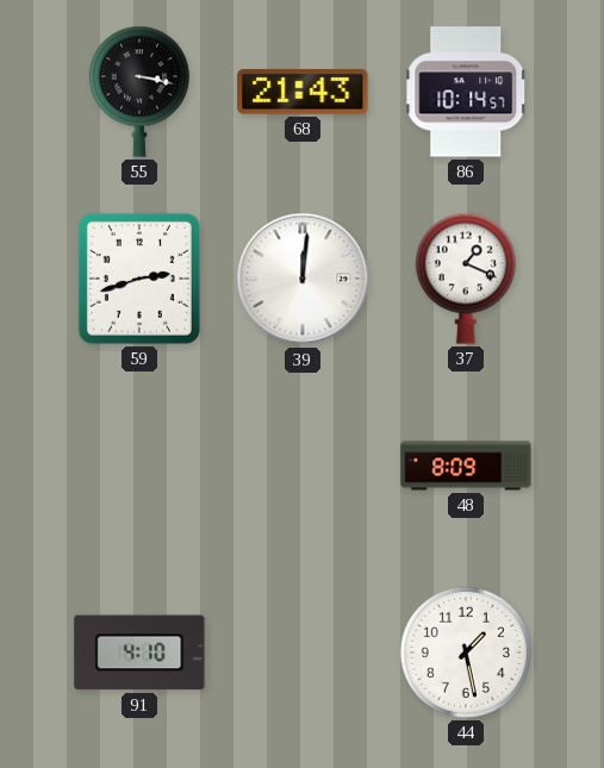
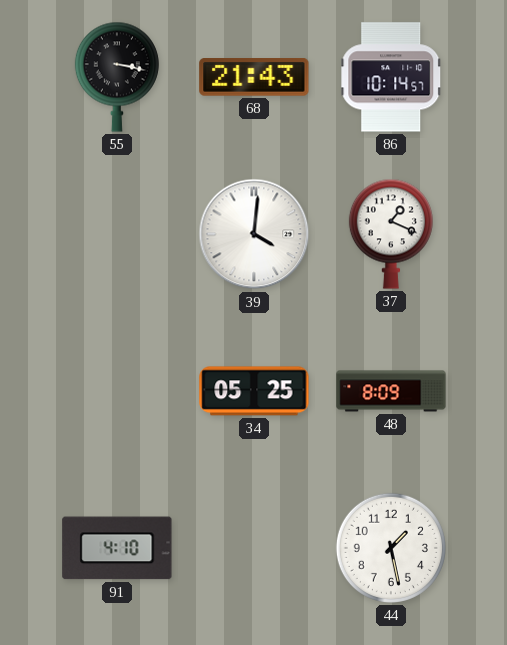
59: 2:42 -> none
39: 12:01 -> 4:01
34: none -> 05:25
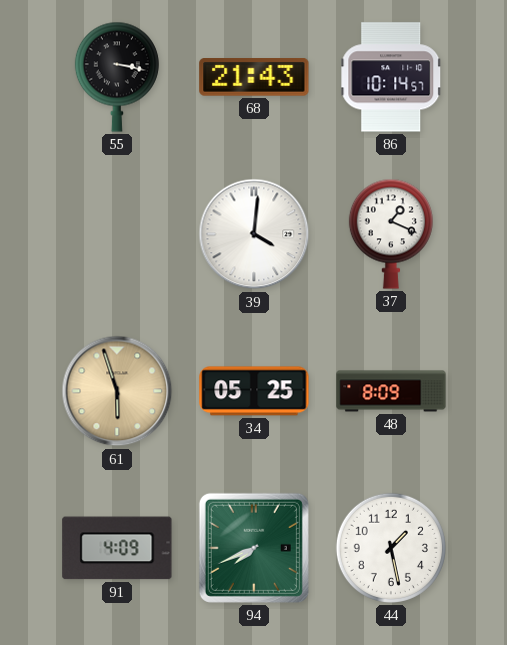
61: none -> 5:57
91: 4:10 -> 4:09
94: none -> 7:41
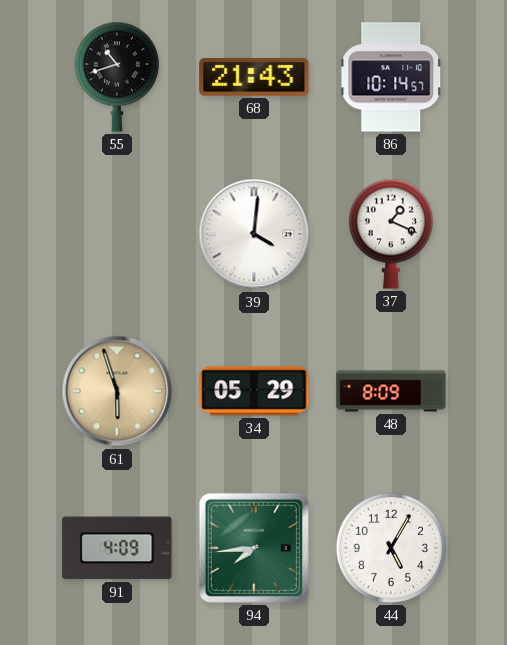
55: 3:17 -> 10:42
34: 05:25 -> 05:29
94: 7:41 -> 7:44
44: 1:28 -> 5:05
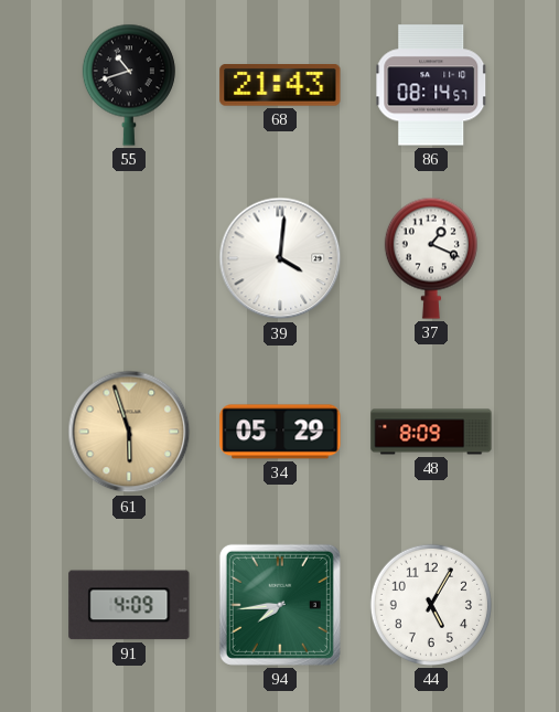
86: 10:14 -> 08:14
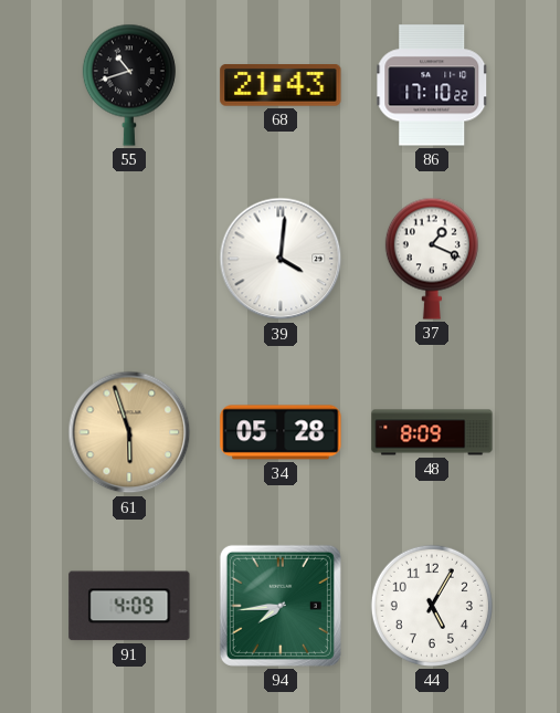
86: 08:14 -> 17:10
34: 05:29 -> 05:28
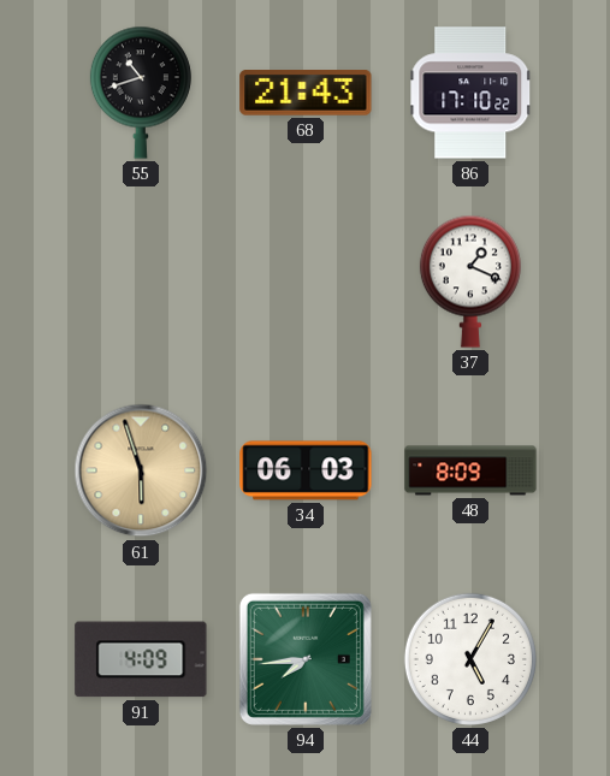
39: 4:01 -> none
34: 05:28 -> 06:03
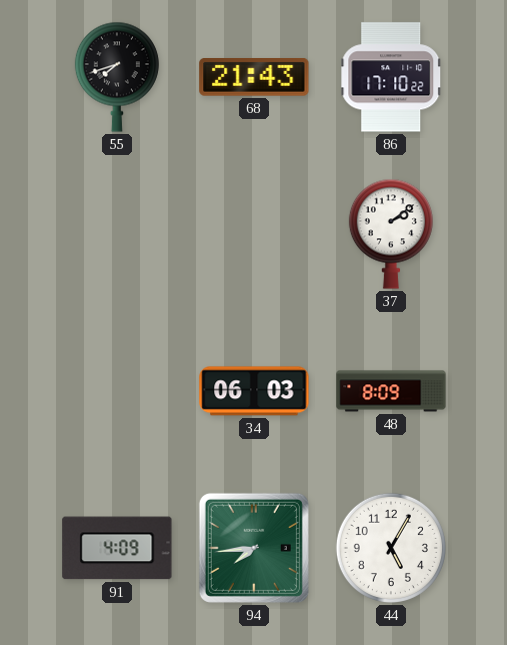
55: 10:42 -> 7:42
37: 1:19 -> 2:09
61: 5:57 -> none
